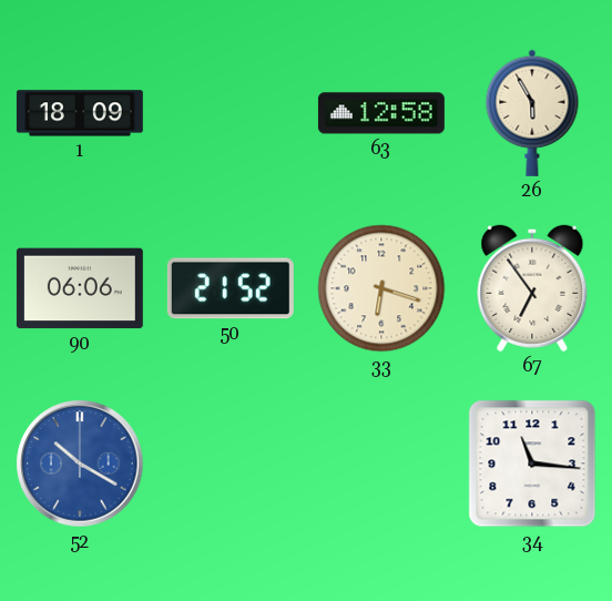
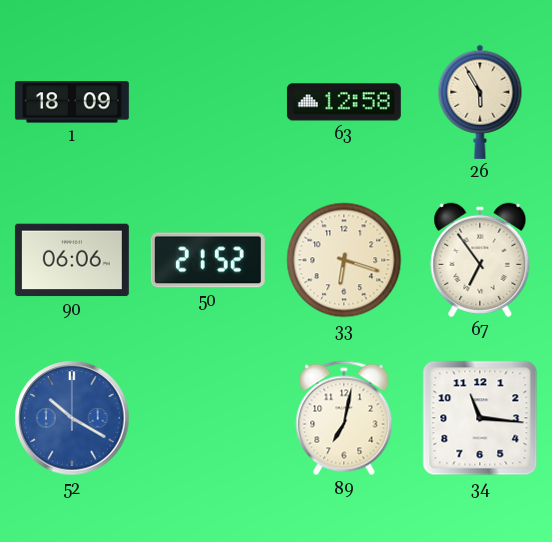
89: none -> 7:02
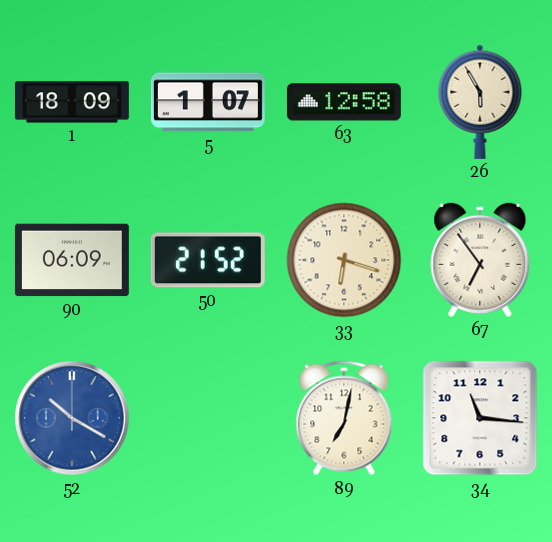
5: none -> 1:07
90: 06:06 -> 06:09
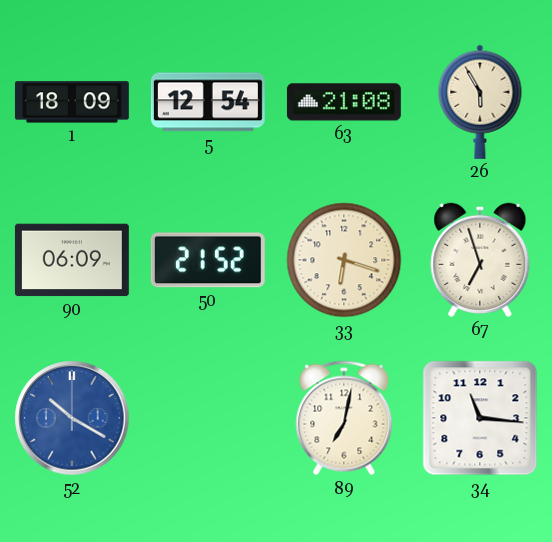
5: 1:07 -> 12:54
63: 12:58 -> 21:08
67: 6:54 -> 6:57
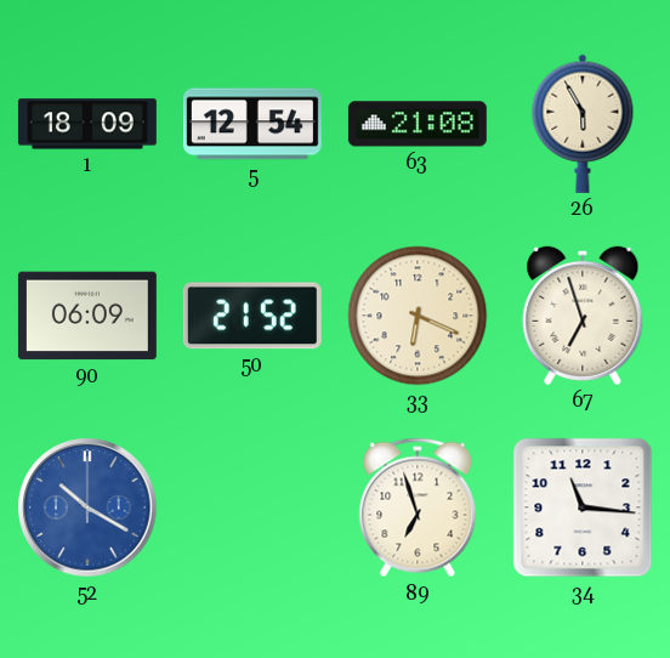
33: 6:18 -> 6:19
89: 7:02 -> 6:57
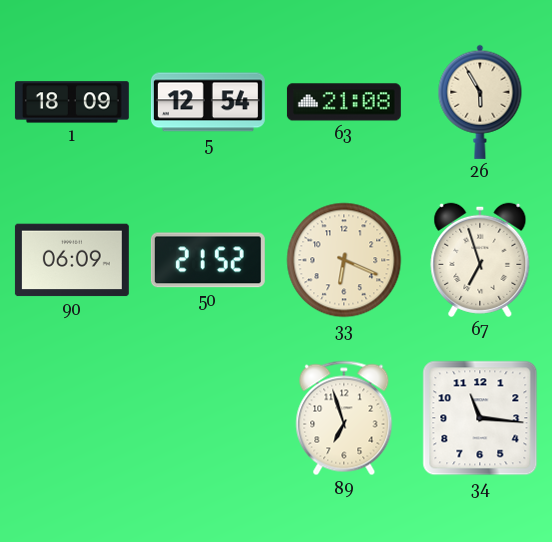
52: 10:20 -> none
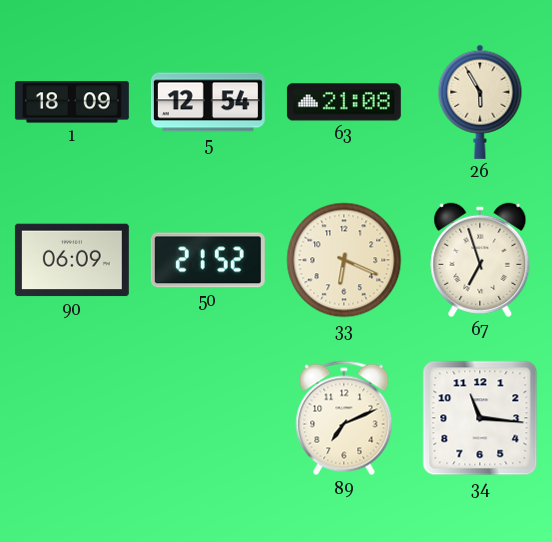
89: 6:57 -> 7:11
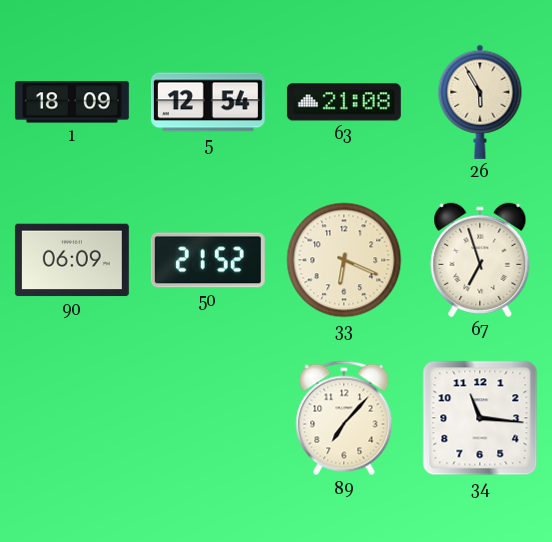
89: 7:11 -> 7:07
